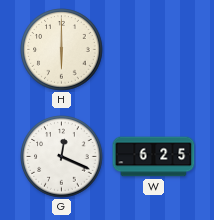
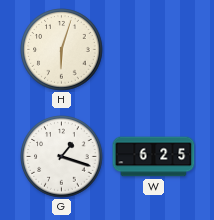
H: 6:00 -> 6:03
G: 12:19 -> 1:18
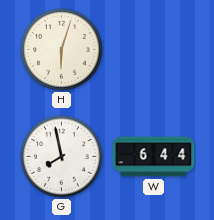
G: 1:18 -> 7:58
W: 6:25 -> 6:44
